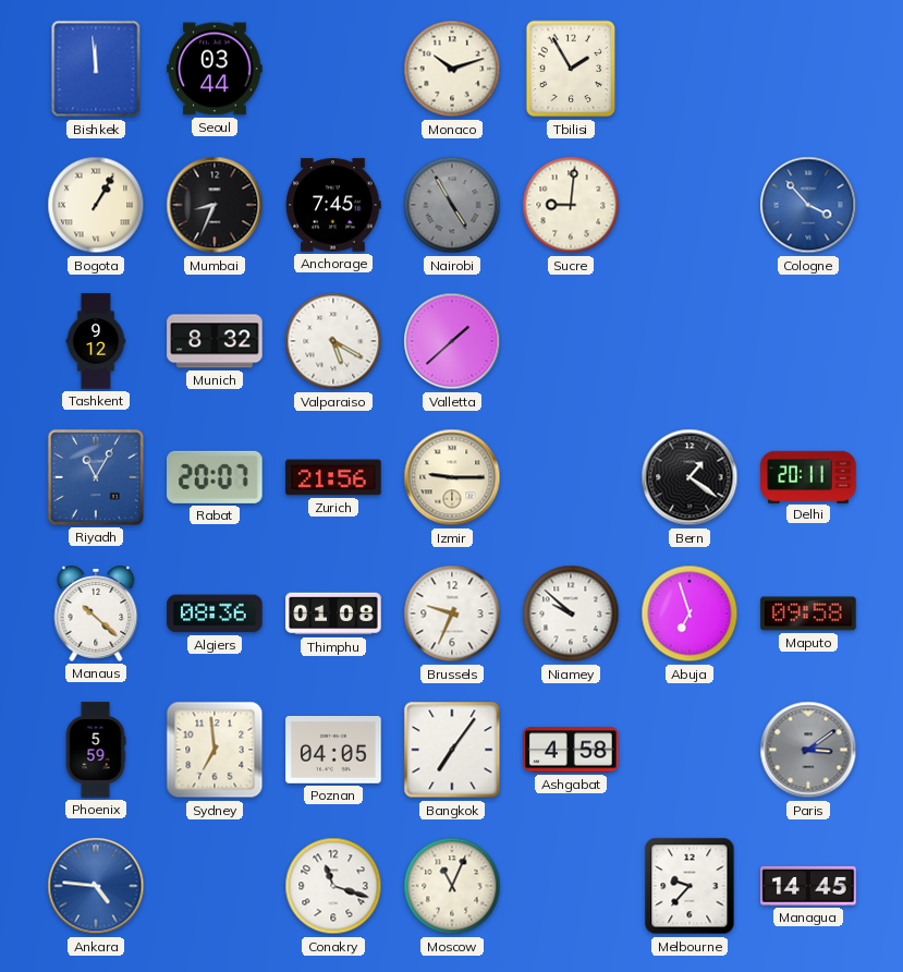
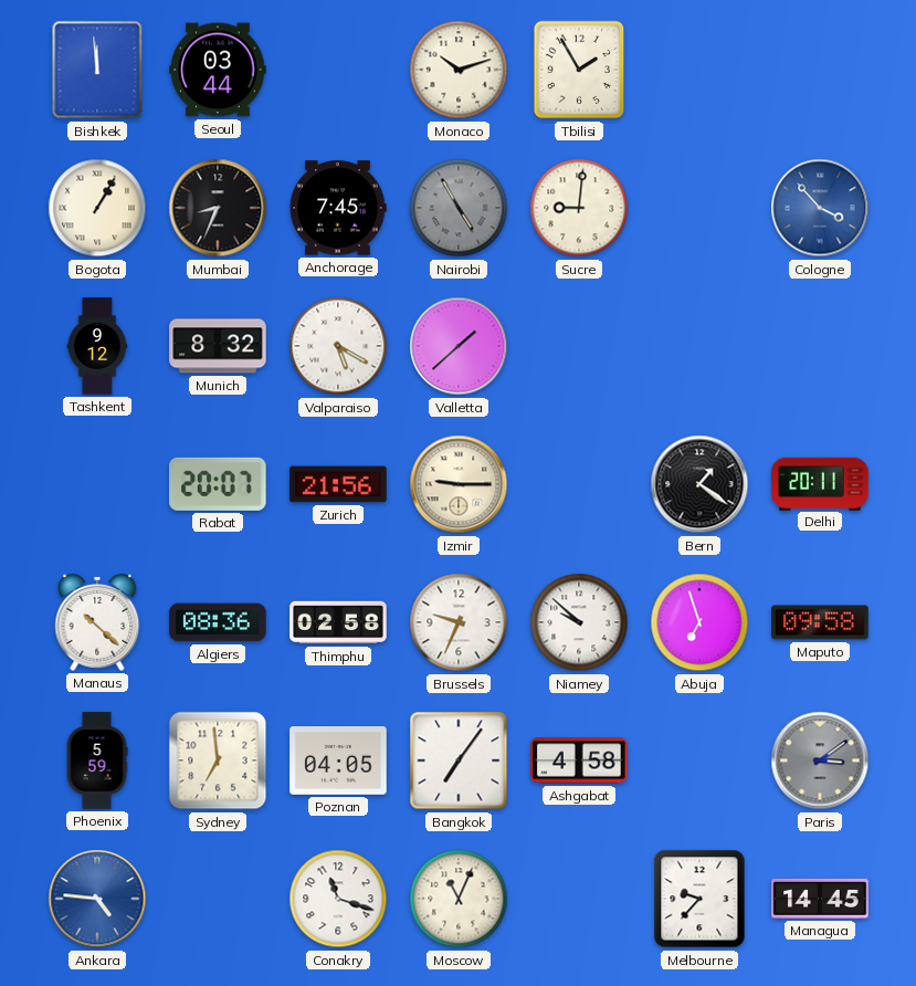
Riyadh: 11:05 -> none
Thimphu: 01:08 -> 02:58
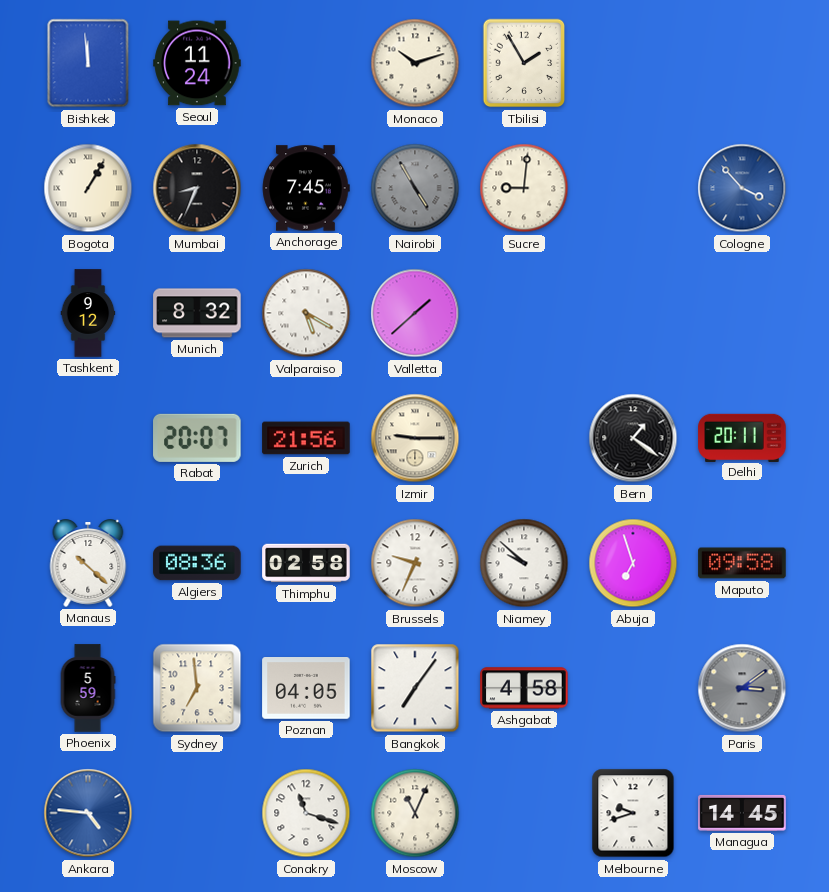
Seoul: 03:44 -> 11:24
Melbourne: 9:37 -> 9:42
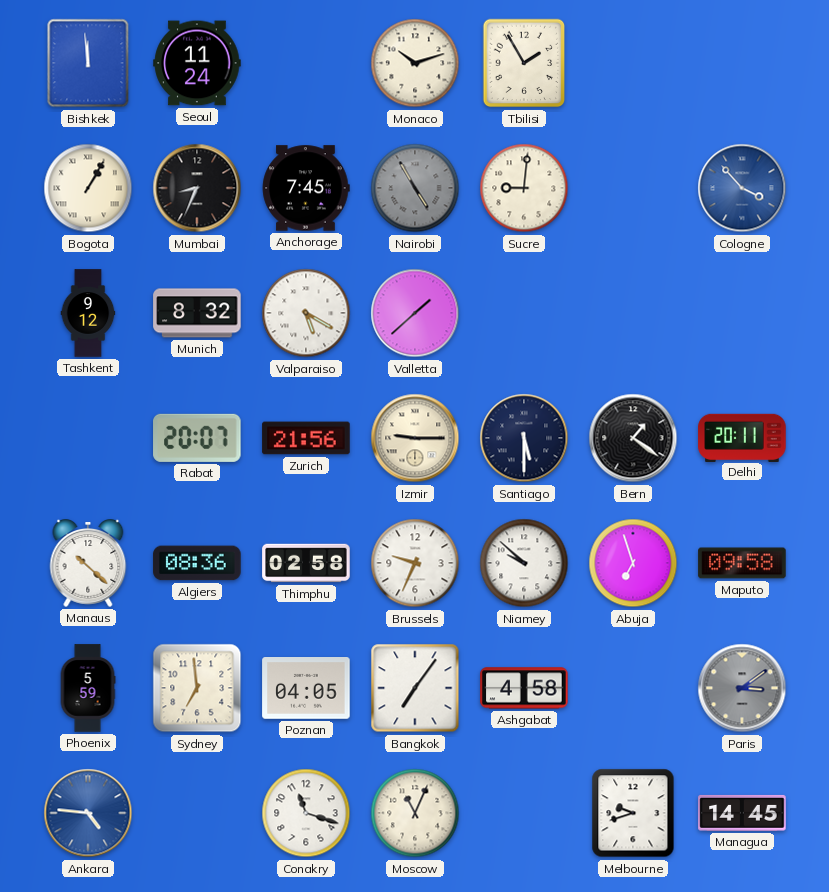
Santiago: none -> 5:30
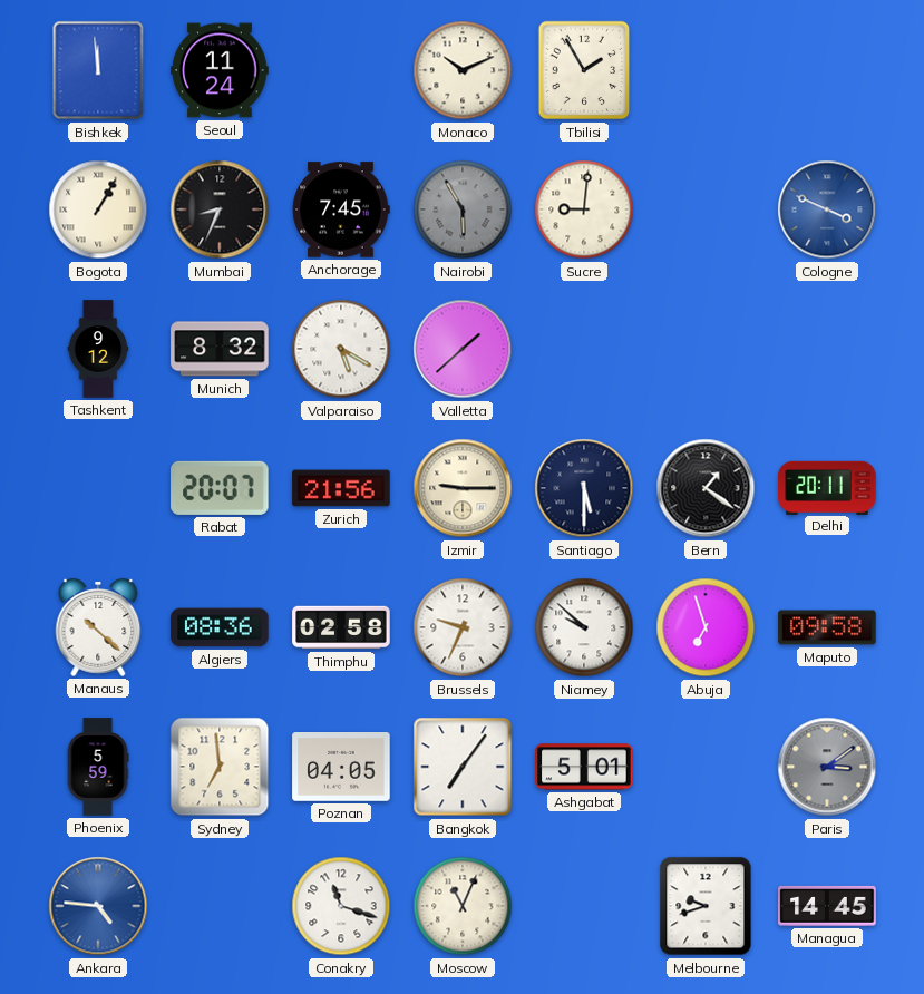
Monaco: 10:12 -> 10:11
Nairobi: 4:55 -> 5:55
Cologne: 3:53 -> 3:49
Ashgabat: 4:58 -> 5:01
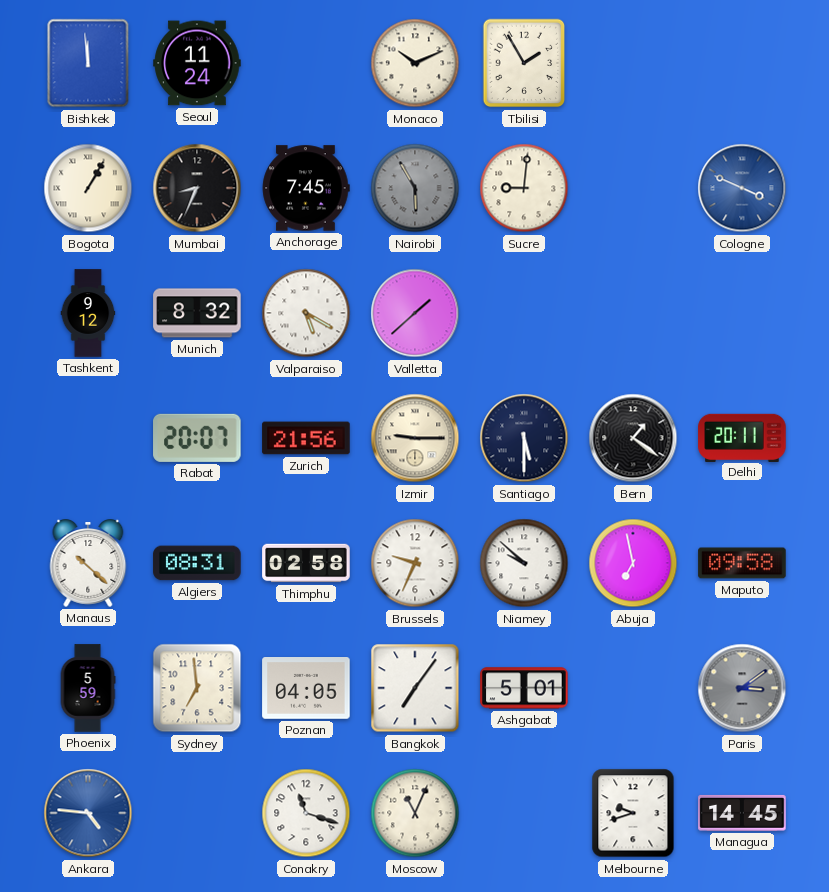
Algiers: 08:36 -> 08:31
Abuja: 6:57 -> 6:58
